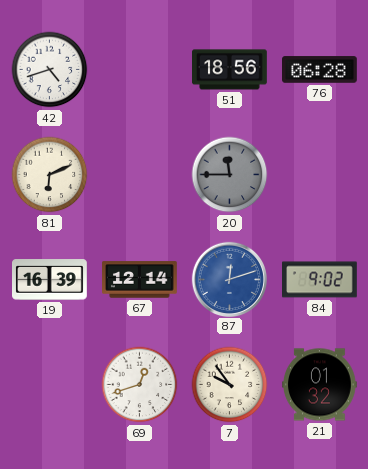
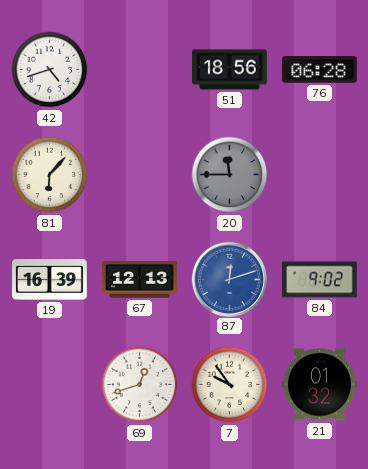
81: 6:11 -> 6:07
67: 12:14 -> 12:13
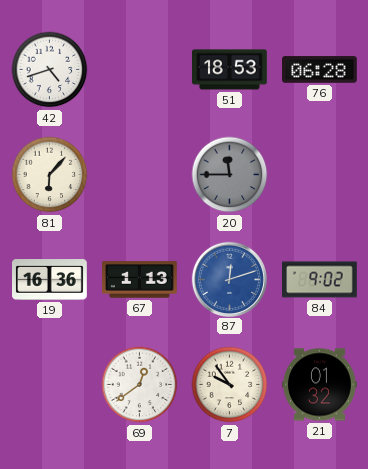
51: 18:56 -> 18:53
19: 16:39 -> 16:36
67: 12:13 -> 1:13
69: 12:42 -> 12:39
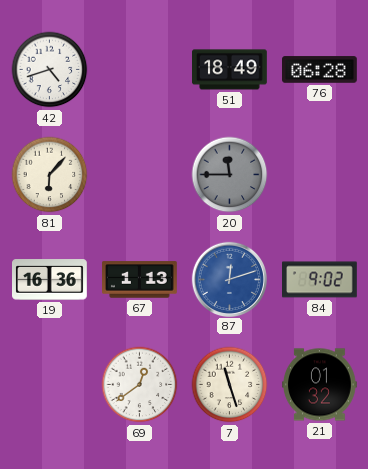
51: 18:53 -> 18:49
7: 9:54 -> 11:27
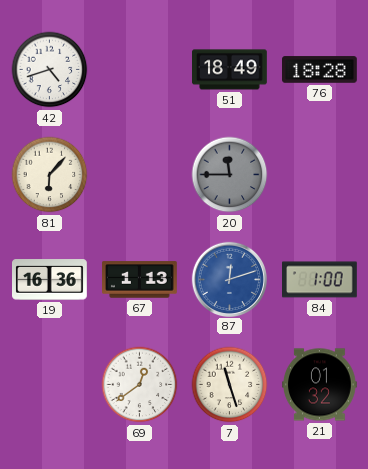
76: 06:28 -> 18:28
84: 9:02 -> 1:00
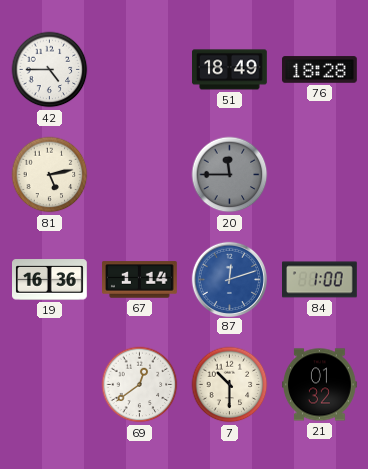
42: 4:42 -> 4:45
81: 6:07 -> 5:13
67: 1:13 -> 1:14
7: 11:27 -> 10:30
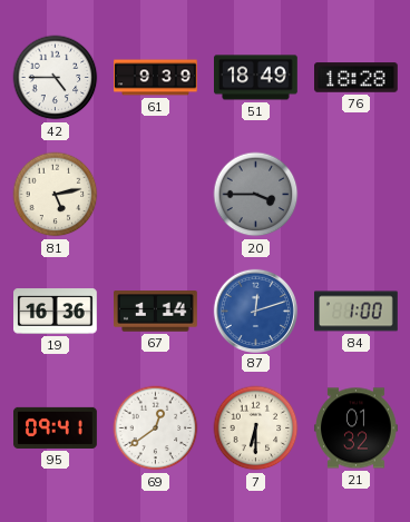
61: none -> 9:39
20: 11:45 -> 3:45
95: none -> 09:41
7: 10:30 -> 6:30
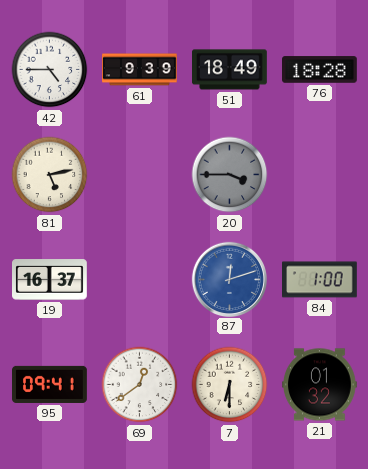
19: 16:36 -> 16:37
67: 1:14 -> none
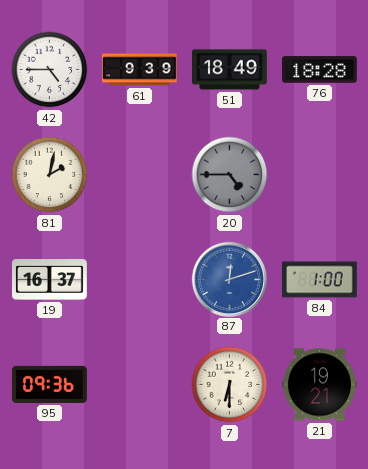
81: 5:13 -> 2:02
20: 3:45 -> 4:45
95: 09:41 -> 09:36
69: 12:39 -> none
21: 01:32 -> 19:21
